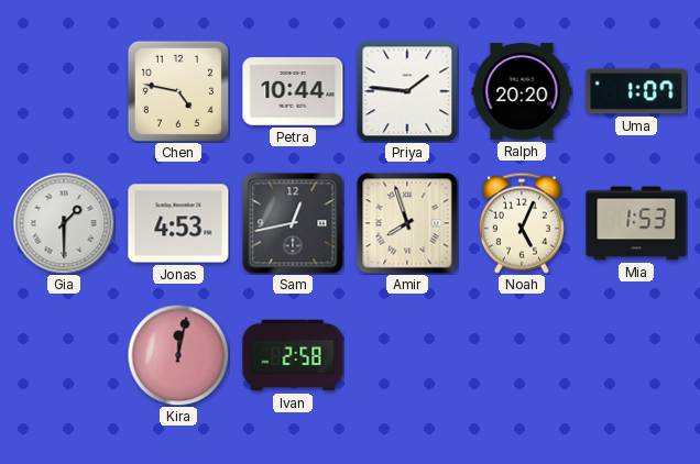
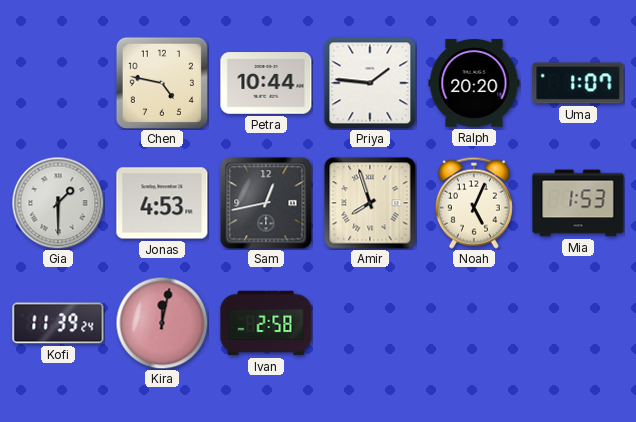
Kofi: none -> 11:39
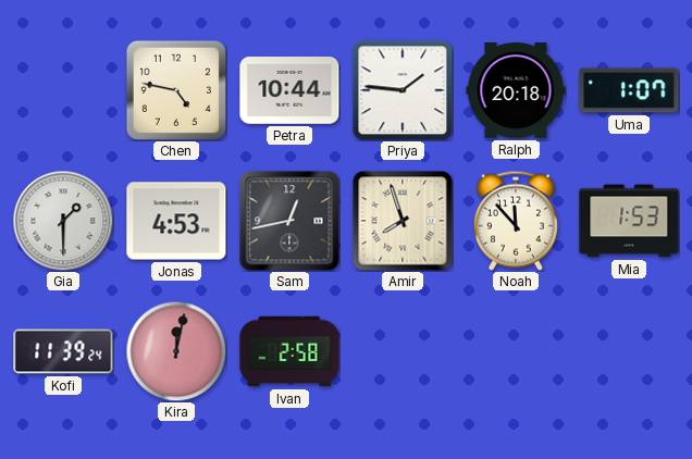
Ralph: 20:20 -> 20:18
Noah: 5:04 -> 11:53
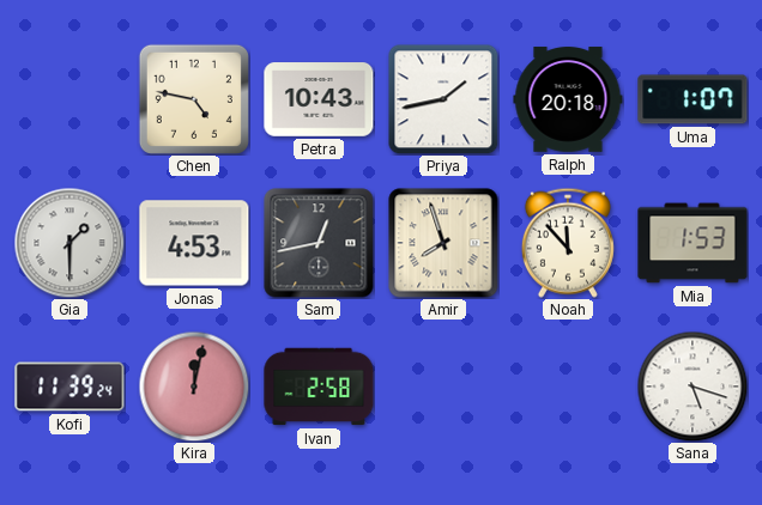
Petra: 10:44 -> 10:43
Priya: 1:46 -> 1:43
Sana: none -> 5:18
